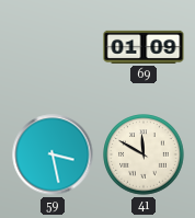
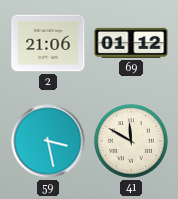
2: none -> 21:06
69: 01:09 -> 01:12
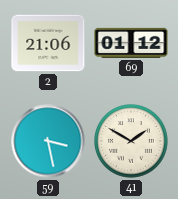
41: 11:50 -> 1:50
